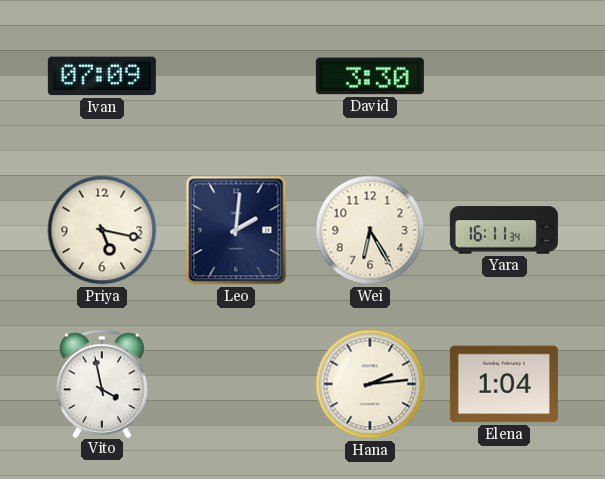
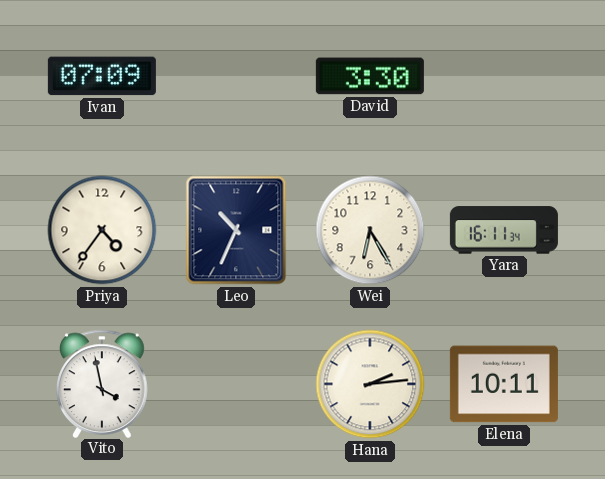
Priya: 5:17 -> 4:36
Leo: 2:01 -> 10:34
Elena: 1:04 -> 10:11
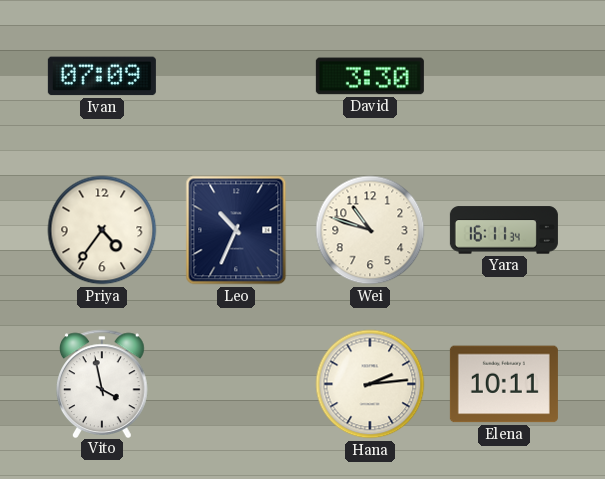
Wei: 6:25 -> 10:48
